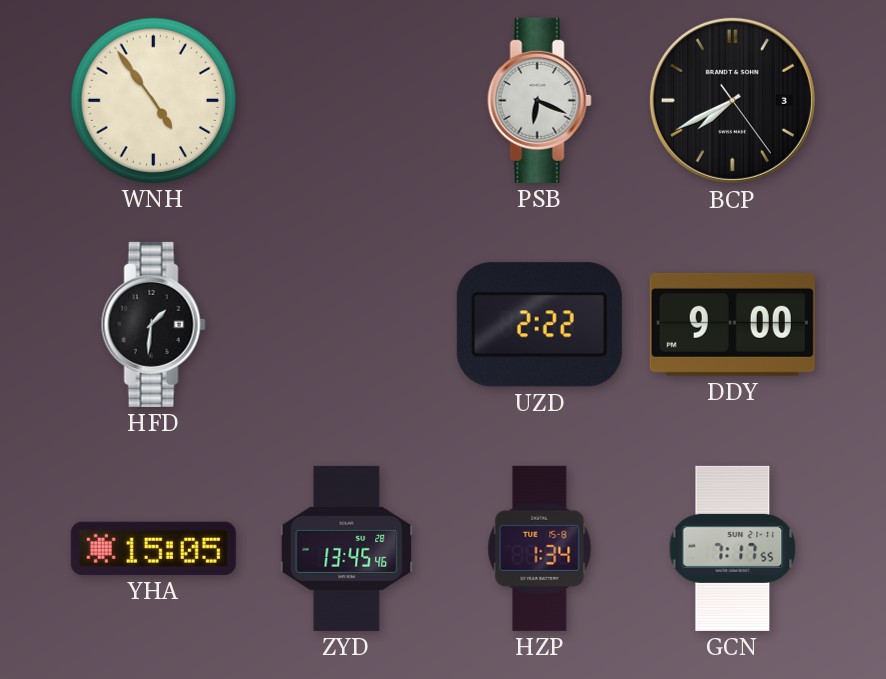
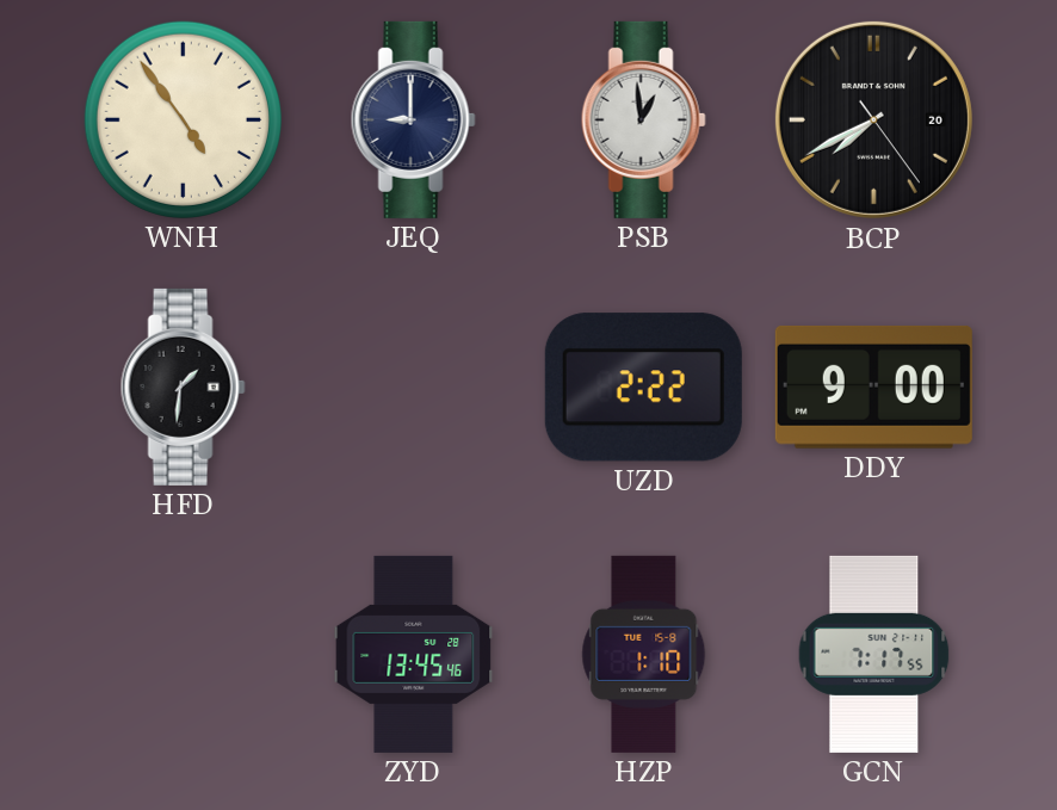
JEQ: none -> 9:00
PSB: 6:19 -> 12:59
BCP date: 3 -> 20
YHA: 15:05 -> none
HZP: 1:34 -> 1:10
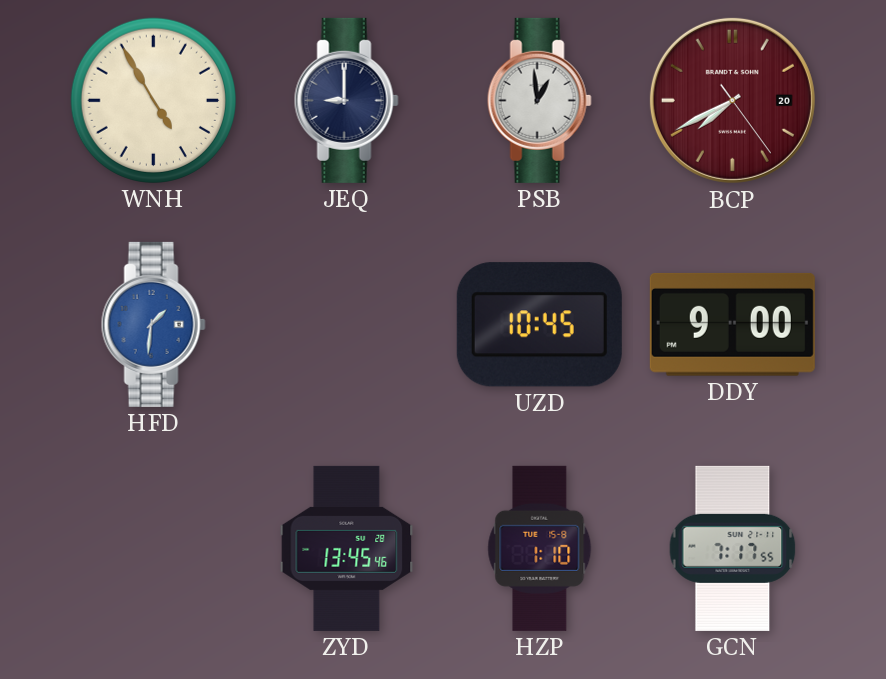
WNH: 4:54 -> 4:55
BCP dial: black -> burgundy
HFD dial: black -> blue
UZD: 2:22 -> 10:45
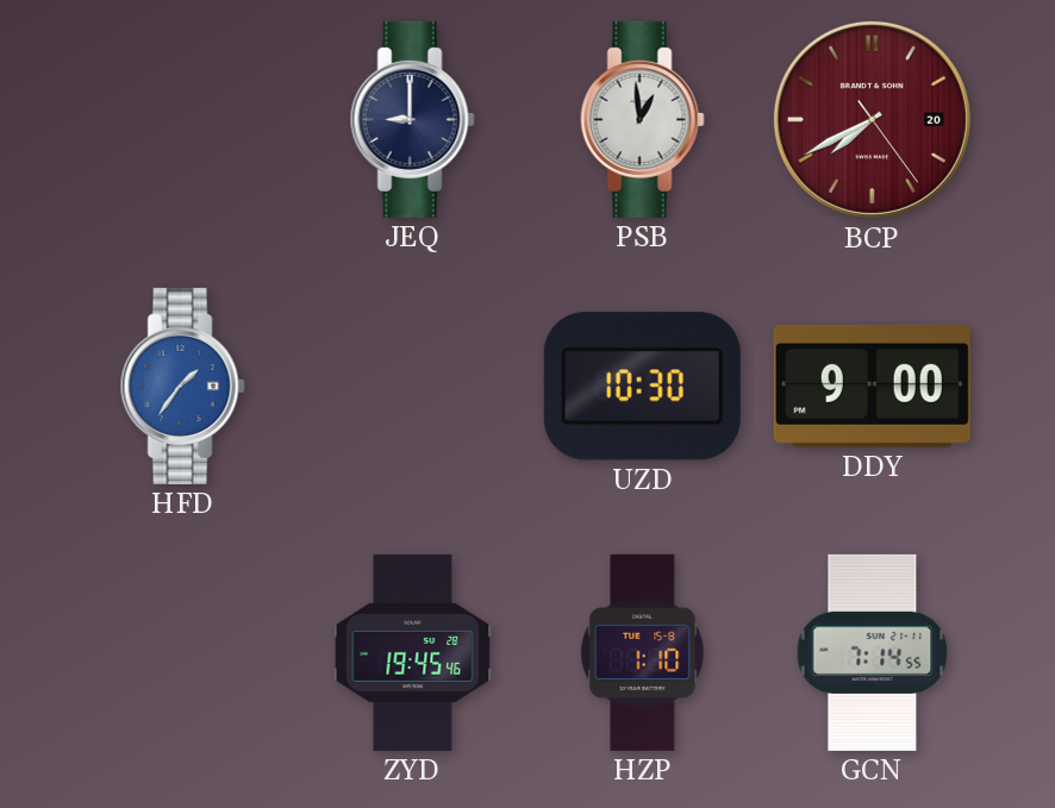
WNH: 4:55 -> none
HFD: 1:31 -> 1:36
UZD: 10:45 -> 10:30
ZYD: 13:45 -> 19:45
GCN: 7:17 -> 7:14
